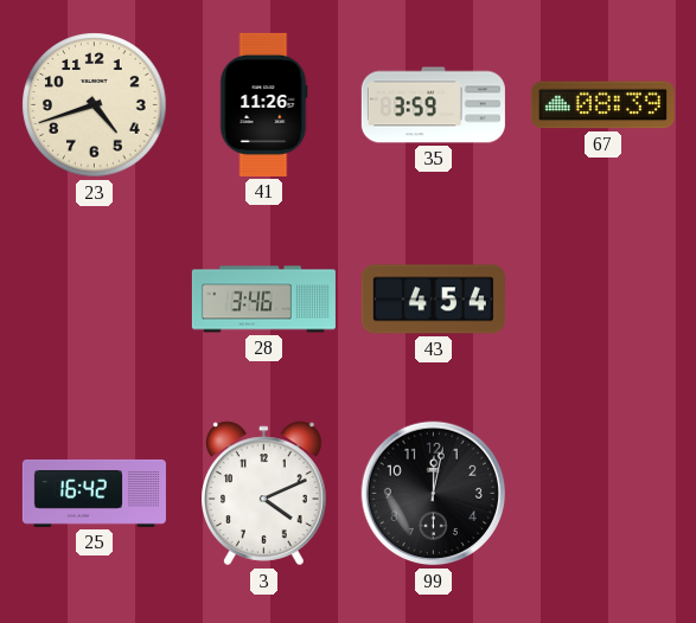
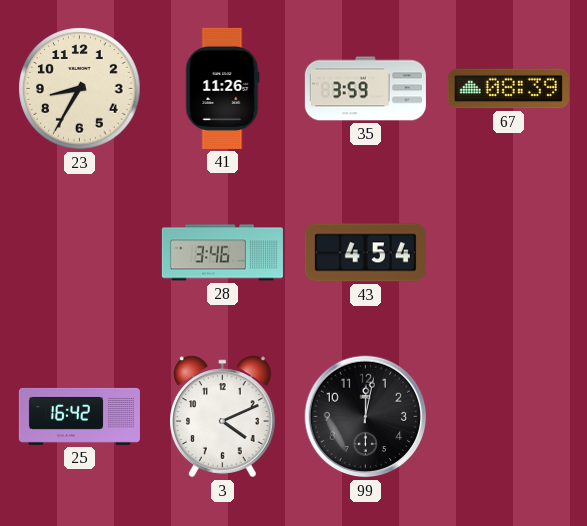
23: 4:42 -> 8:35
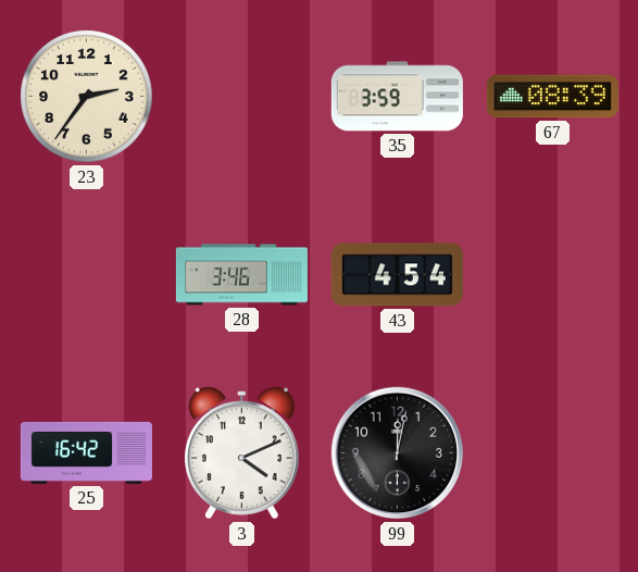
23: 8:35 -> 2:36
41: 11:26 -> none
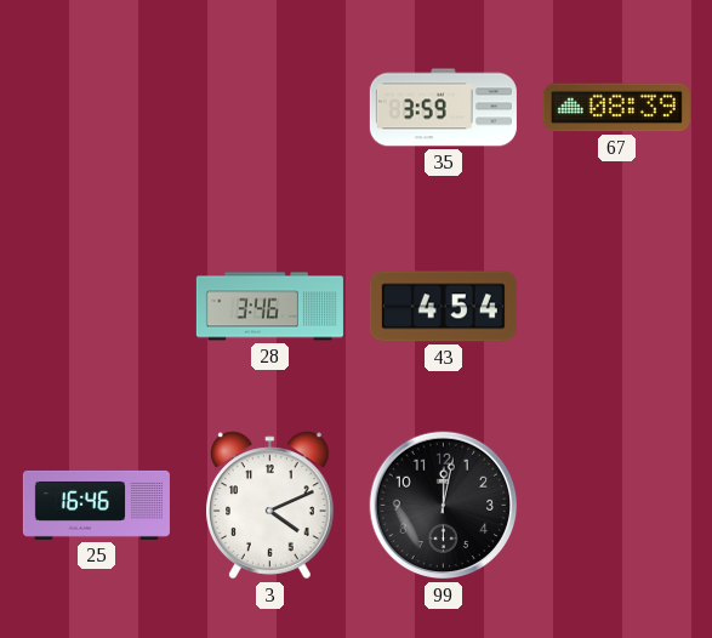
23: 2:36 -> none
25: 16:42 -> 16:46
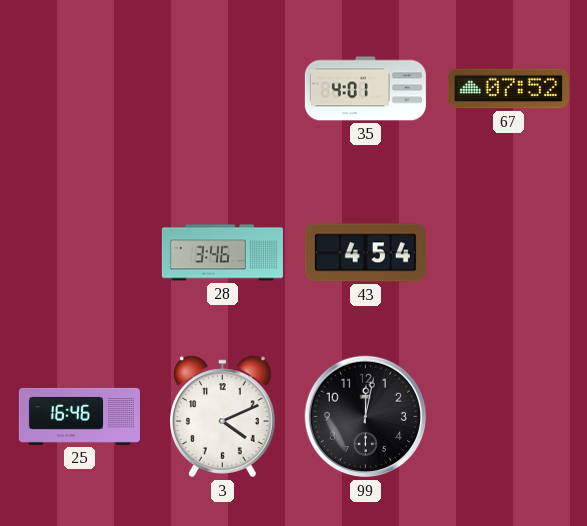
35: 3:59 -> 4:01
67: 08:39 -> 07:52
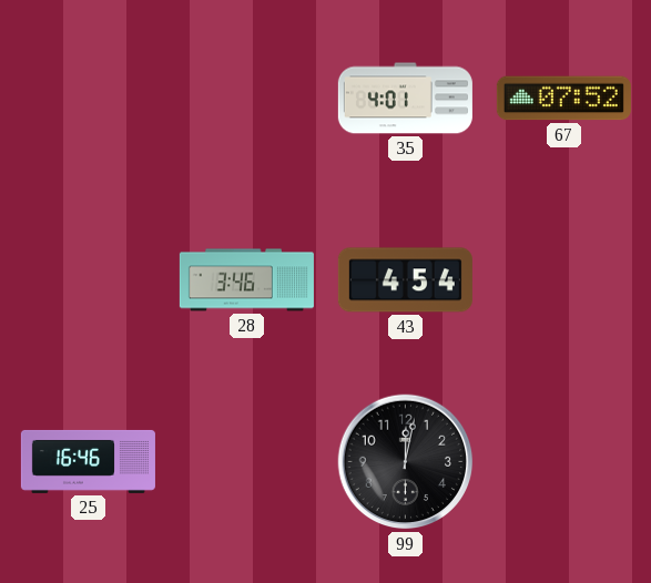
3: 4:11 -> none
